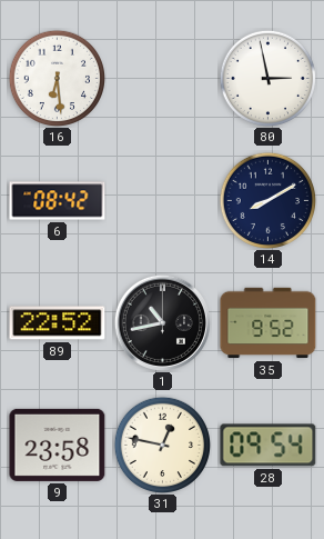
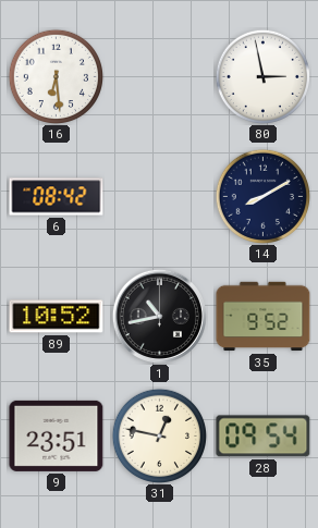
89: 22:52 -> 10:52
9: 23:58 -> 23:51
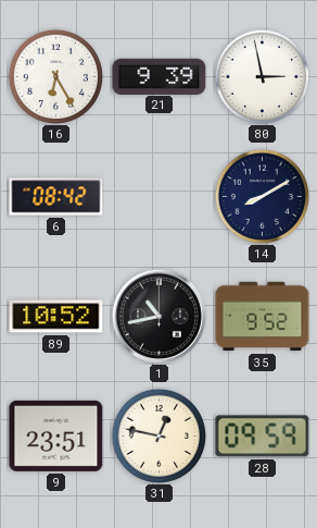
16: 6:29 -> 6:25
21: none -> 9:39
28: 09:54 -> 09:59
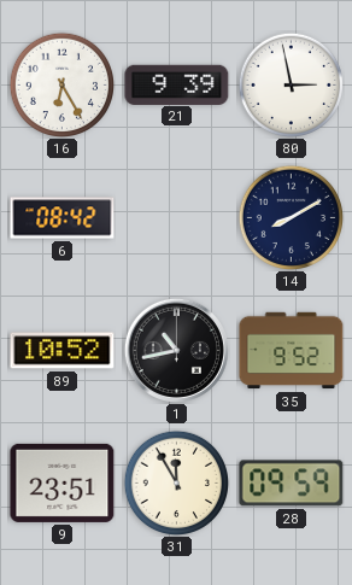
31: 12:47 -> 11:55
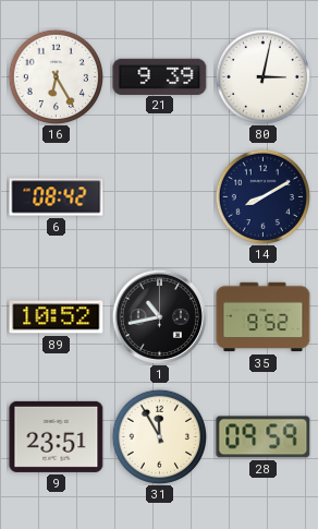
80: 2:58 -> 3:02
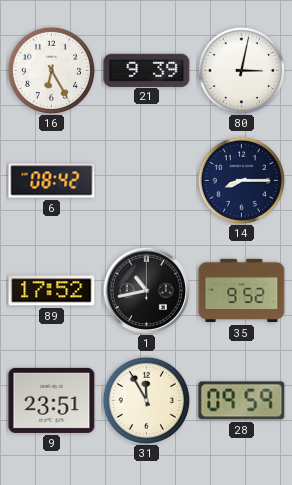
14: 8:10 -> 8:15
89: 10:52 -> 17:52
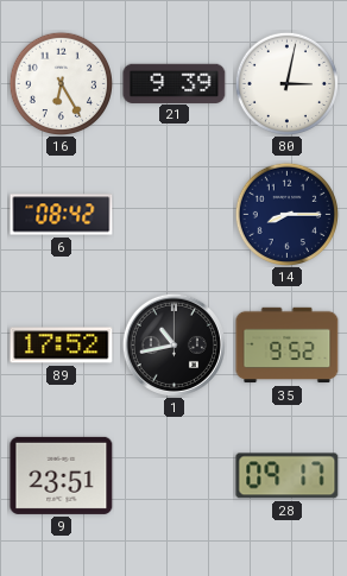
31: 11:55 -> none
28: 09:59 -> 09:17
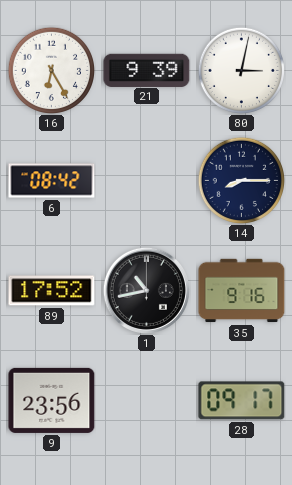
35: 9:52 -> 9:16
9: 23:51 -> 23:56
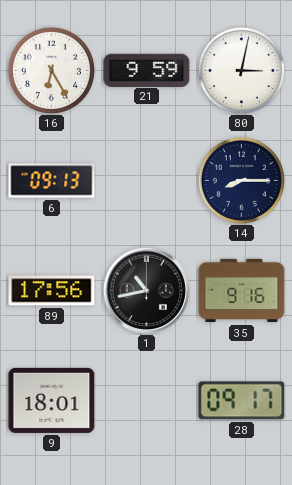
21: 9:39 -> 9:59
6: 08:42 -> 09:13
89: 17:52 -> 17:56
9: 23:56 -> 18:01
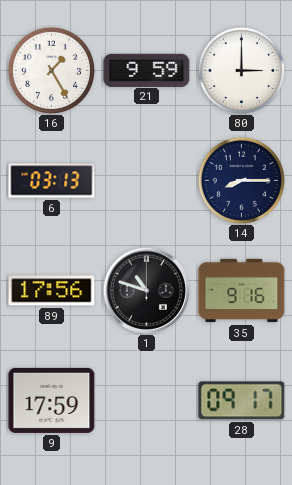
16: 6:25 -> 1:25
80: 3:02 -> 3:00
6: 09:13 -> 03:13
1: 10:43 -> 10:48
9: 18:01 -> 17:59
